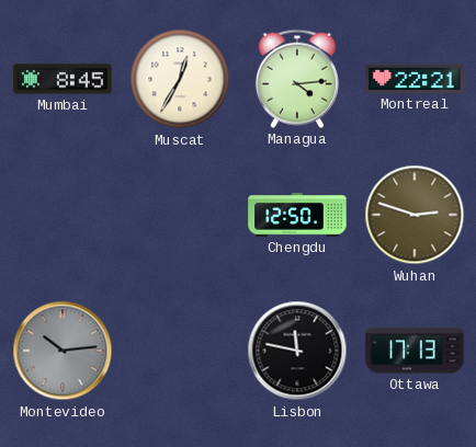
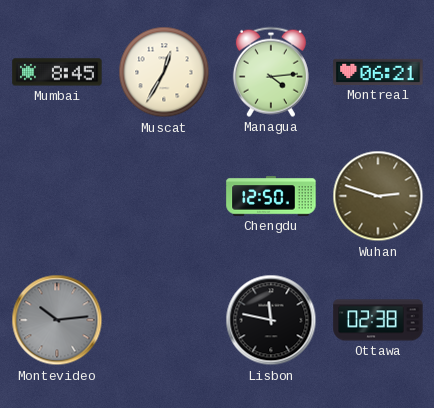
Montreal: 22:21 -> 06:21
Ottawa: 17:13 -> 02:38
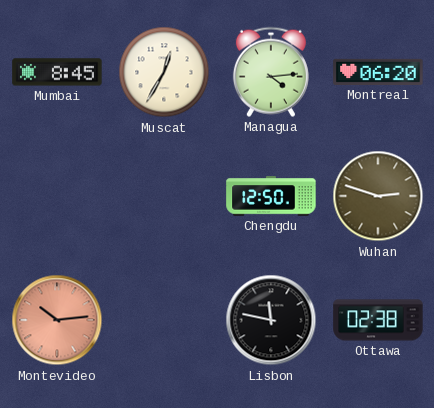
Montreal: 06:21 -> 06:20
Montevideo dial: grey -> salmon
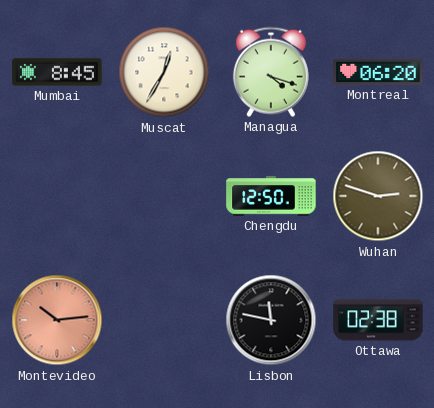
Managua: 4:14 -> 4:18
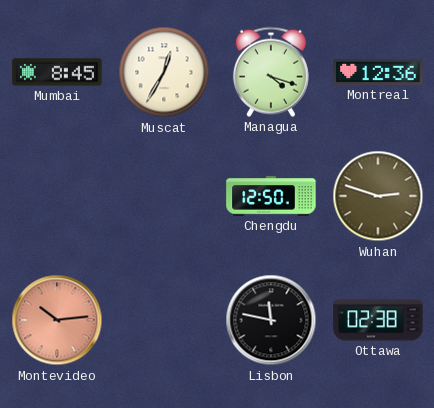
Montreal: 06:20 -> 12:36
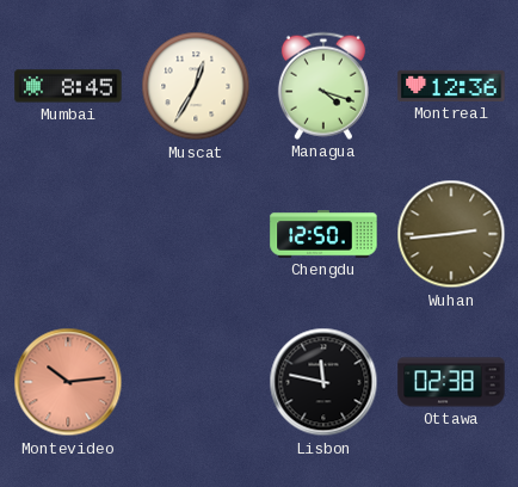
Wuhan: 2:48 -> 2:44
